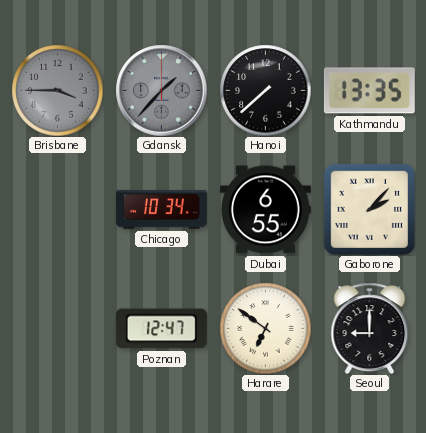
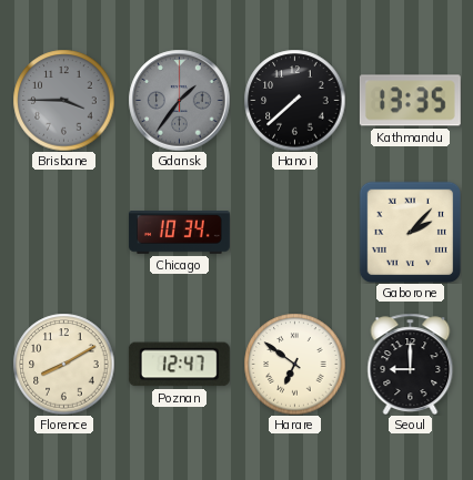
Gdansk: 1:37 -> 1:36
Dubai: 6:55 -> none
Florence: none -> 8:10
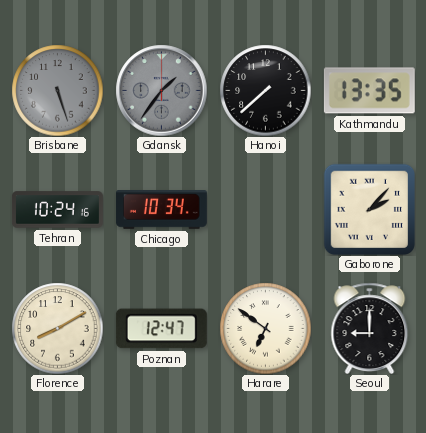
Brisbane: 3:45 -> 5:27
Tehran: none -> 10:24
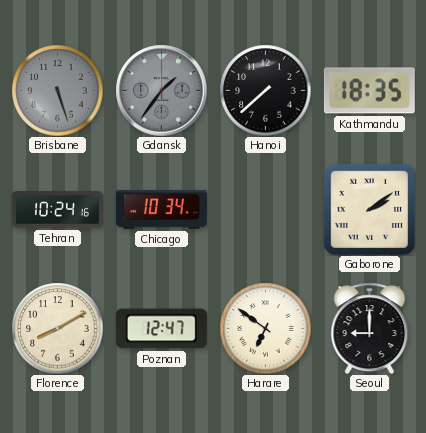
Kathmandu: 13:35 -> 18:35
Gaborone: 2:07 -> 2:09
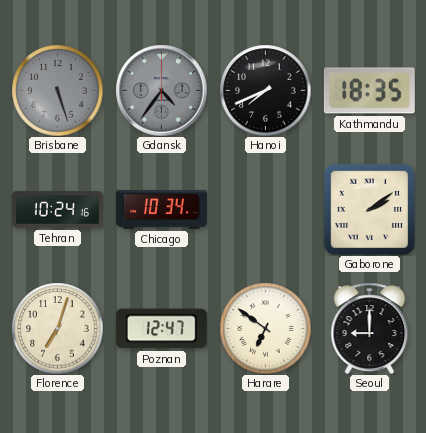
Gdansk: 1:36 -> 4:36
Hanoi: 7:38 -> 7:41
Florence: 8:10 -> 7:03
